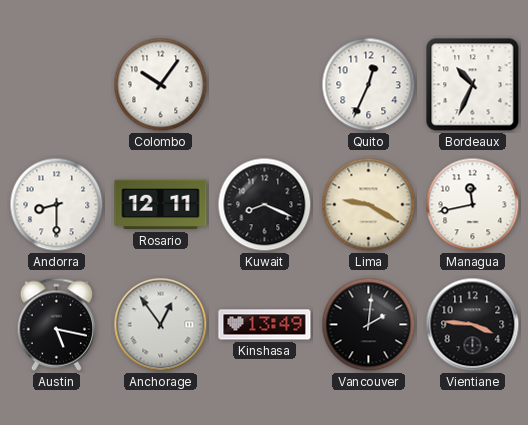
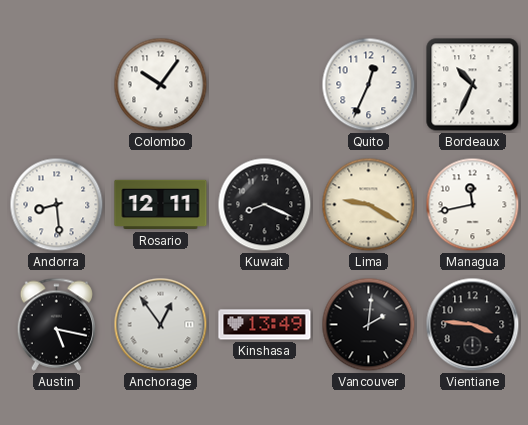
Andorra: 8:30 -> 8:29
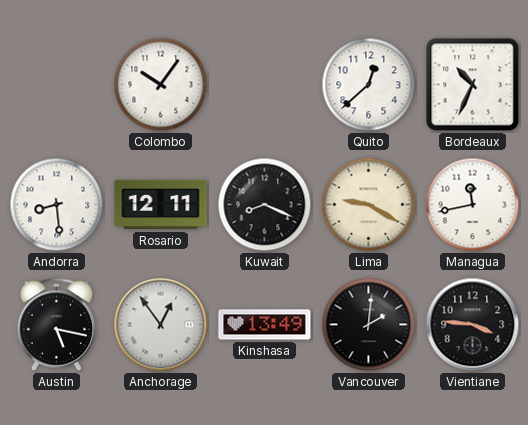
Quito: 12:34 -> 12:38
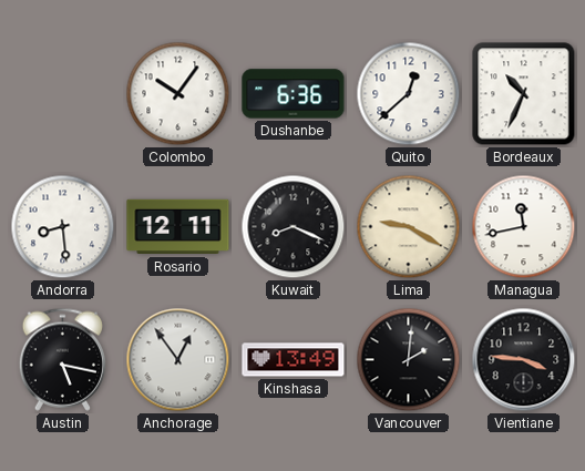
Dushanbe: none -> 6:36
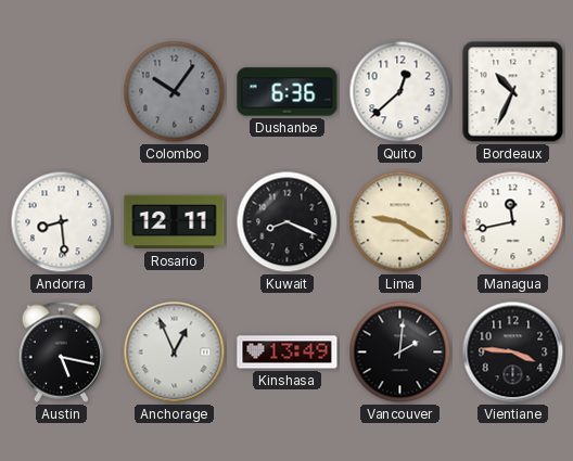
Colombo dial: white -> grey
Anchorage: 12:54 -> 12:56
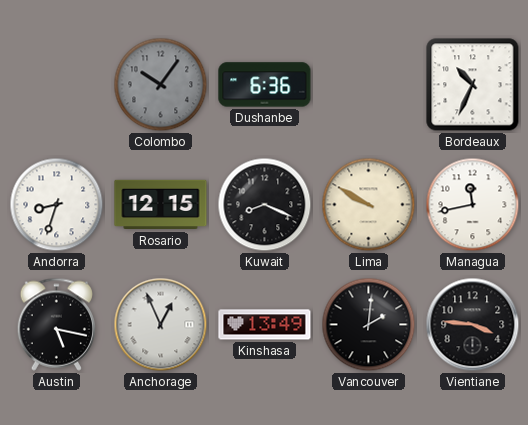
Quito: 12:38 -> none
Andorra: 8:29 -> 8:33
Rosario: 12:11 -> 12:15
Lima: 9:20 -> 9:50
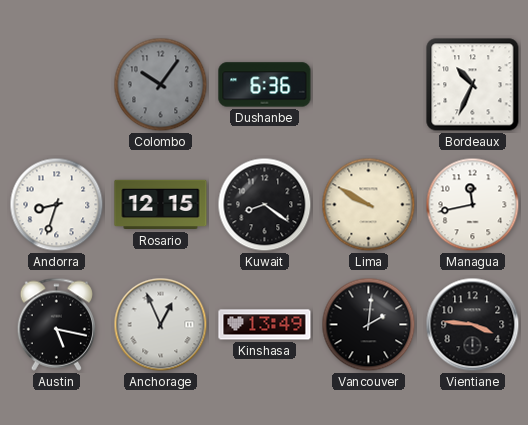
Kuwait: 8:19 -> 8:21
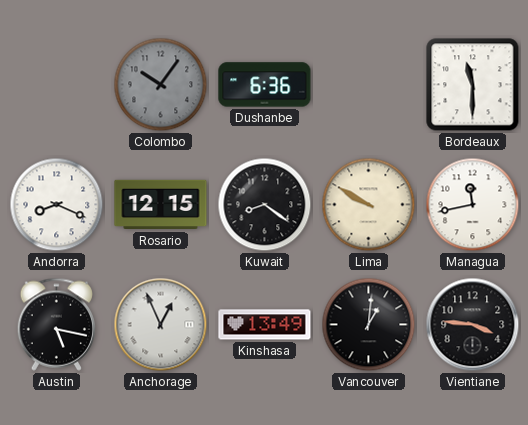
Bordeaux: 10:34 -> 11:30
Andorra: 8:33 -> 8:19
Vancouver: 2:01 -> 1:01
